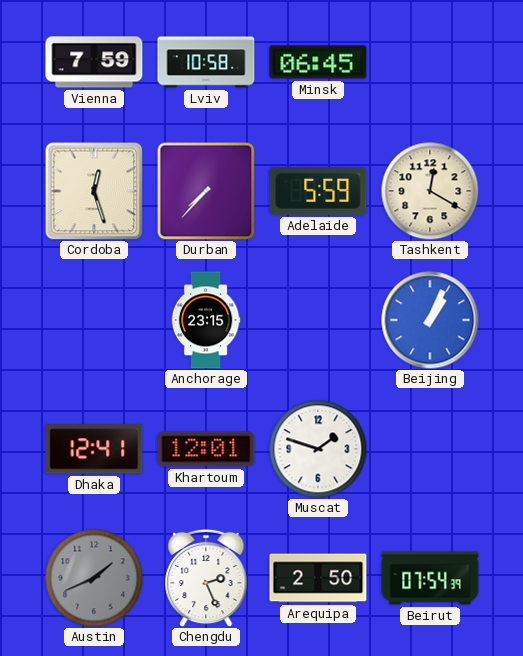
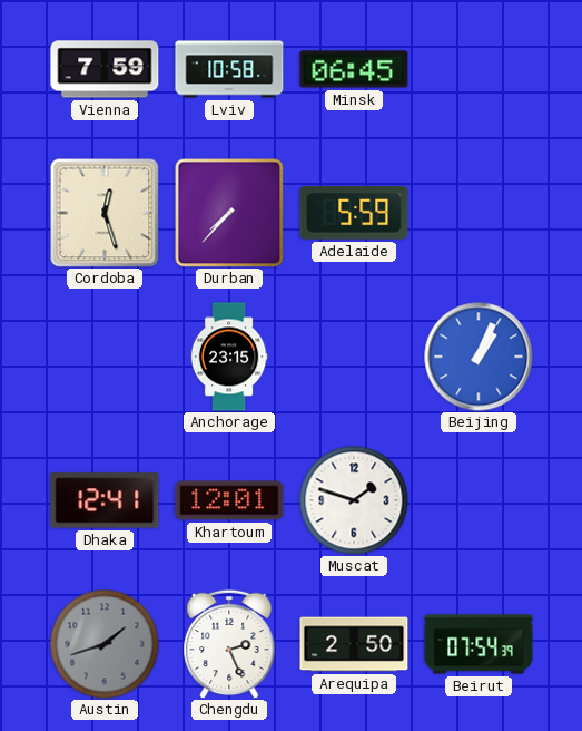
Tashkent: 12:20 -> none
Austin: 1:41 -> 1:42
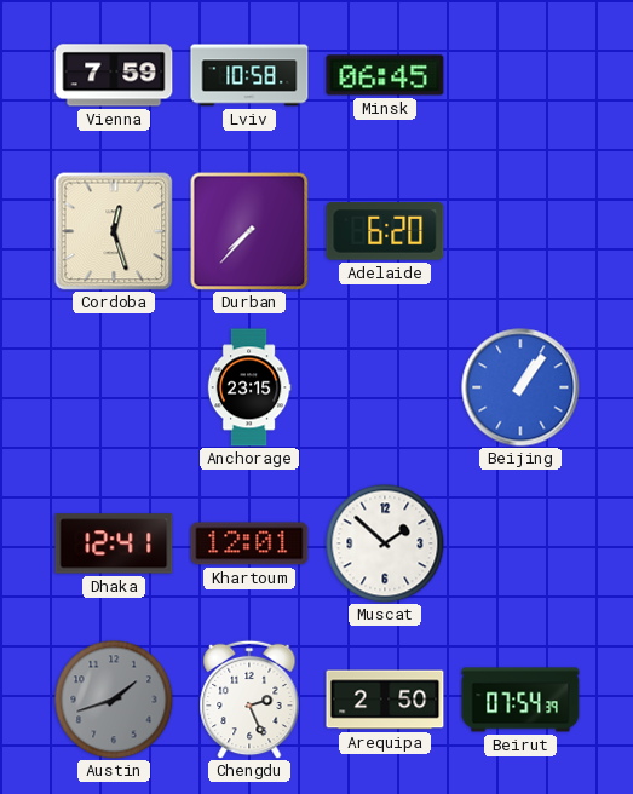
Adelaide: 5:59 -> 6:20
Beijing: 1:04 -> 1:06
Muscat: 1:48 -> 1:52
